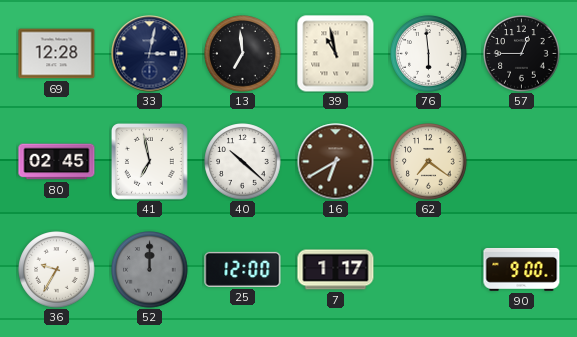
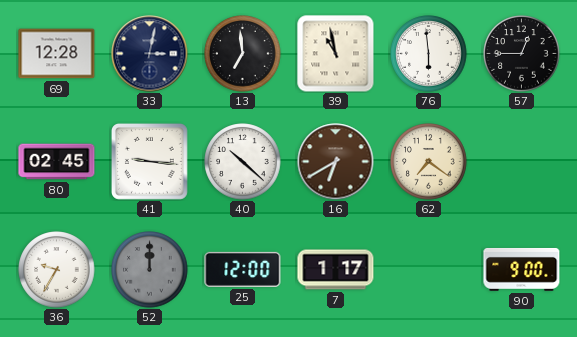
41: 6:58 -> 9:16
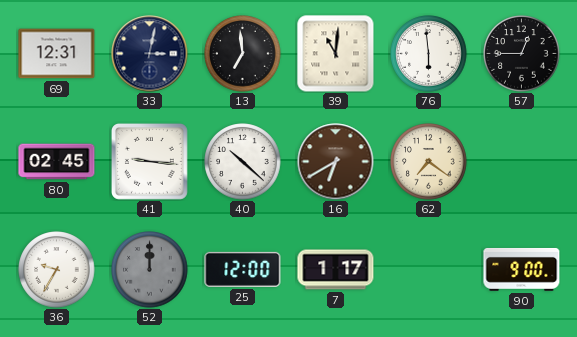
69: 12:28 -> 12:31
39: 10:58 -> 11:01
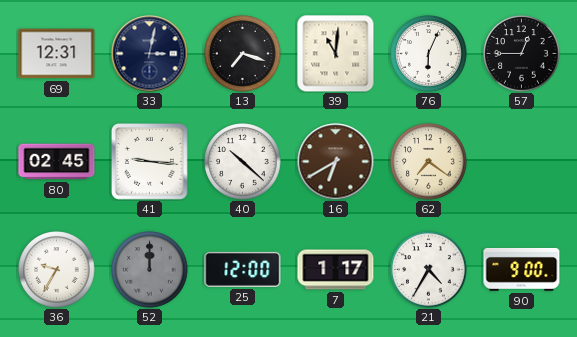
13: 6:59 -> 7:18
76: 5:59 -> 6:04
21: none -> 4:35
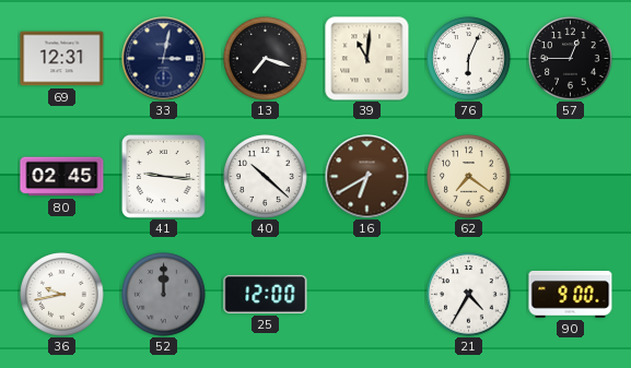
36: 9:35 -> 9:43
7: 1:17 -> none
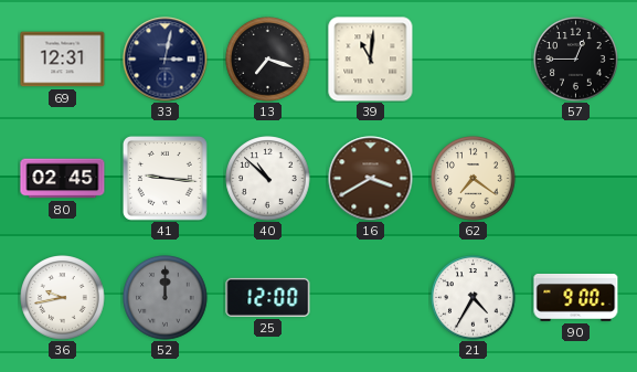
76: 6:04 -> none
40: 10:22 -> 10:52
16: 6:40 -> 3:40
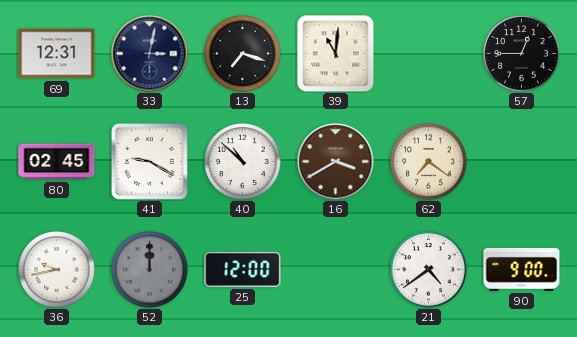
41: 9:16 -> 9:20
21: 4:35 -> 4:39
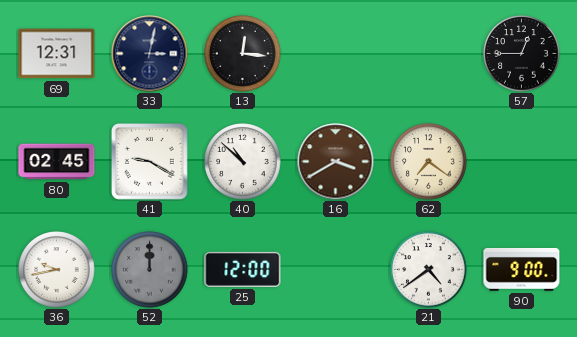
13: 7:18 -> 12:16
39: 11:01 -> none
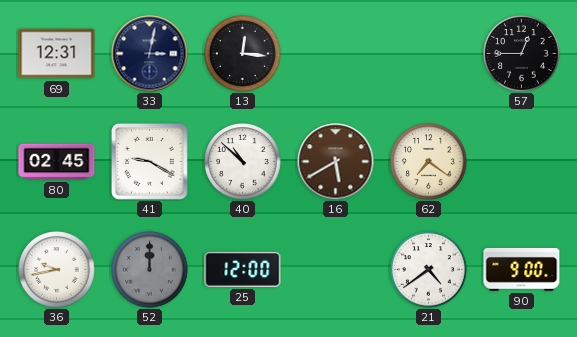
16: 3:40 -> 5:40
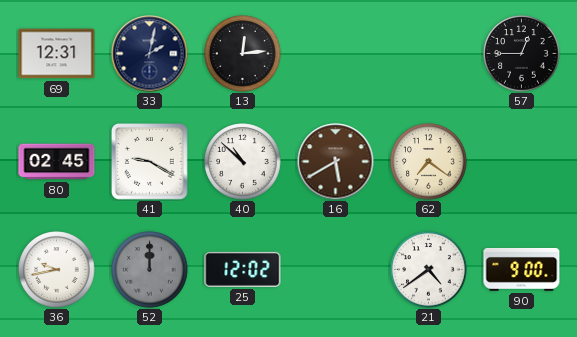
33: 3:02 -> 2:02
13: 12:16 -> 12:14
25: 12:00 -> 12:02
